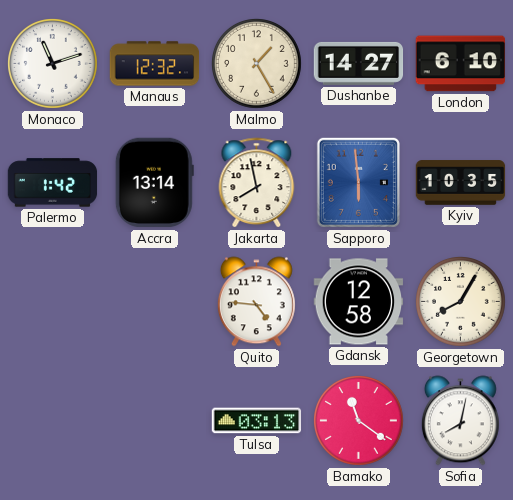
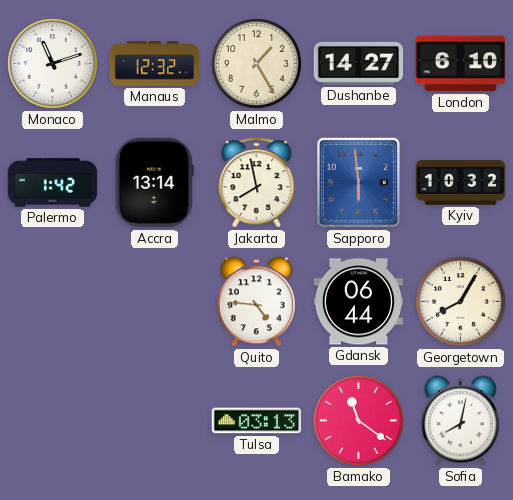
Kyiv: 10:35 -> 10:32
Gdansk: 12:58 -> 06:44
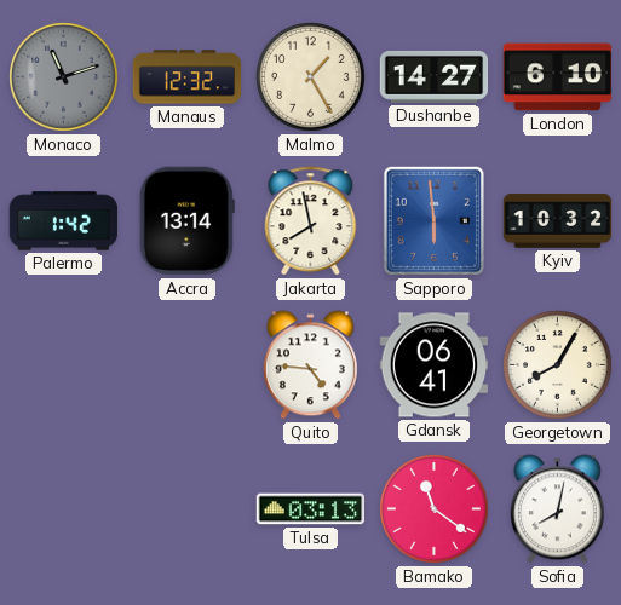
Monaco dial: white -> grey
Gdansk: 06:44 -> 06:41
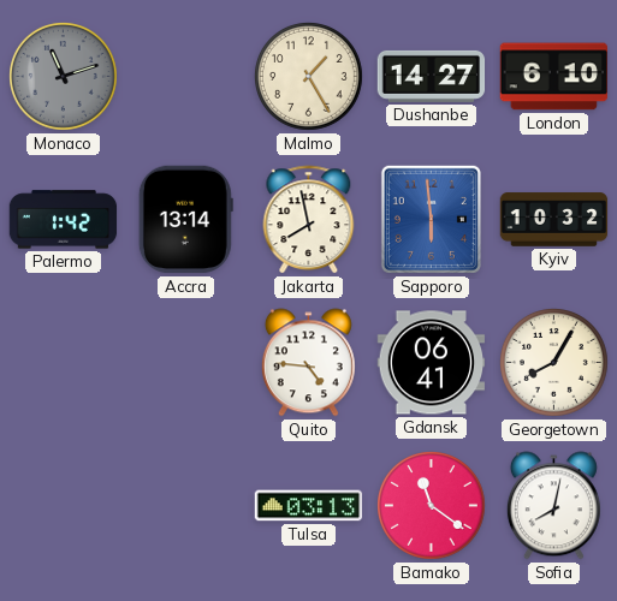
Manaus: 12:32 -> none
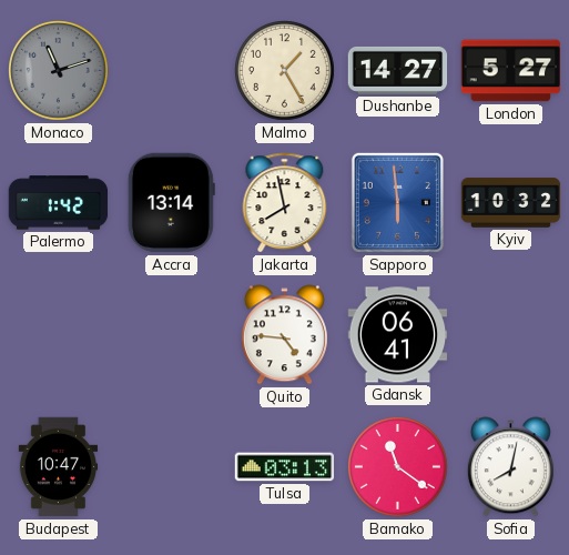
London: 6:10 -> 5:27
Georgetown: 8:05 -> none
Budapest: none -> 10:47
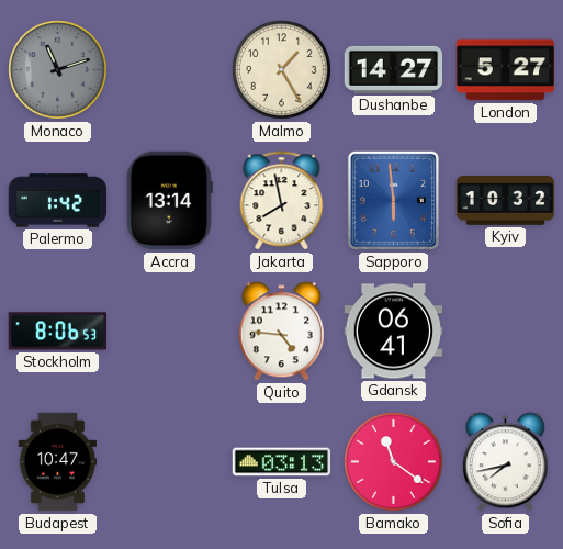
Stockholm: none -> 8:06
Sofia: 8:02 -> 7:43
